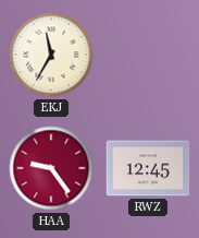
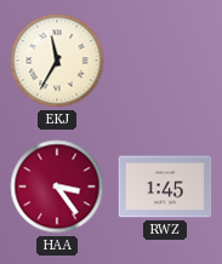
HAA: 9:24 -> 3:24
RWZ: 12:45 -> 1:45
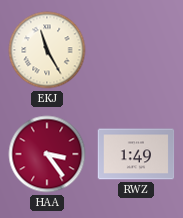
EKJ: 11:35 -> 11:25
RWZ: 1:45 -> 1:49
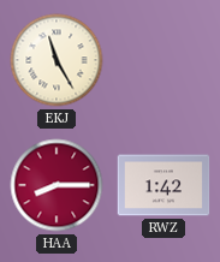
HAA: 3:24 -> 8:15
RWZ: 1:49 -> 1:42
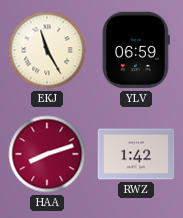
YLV: none -> 06:59
HAA: 8:15 -> 8:12
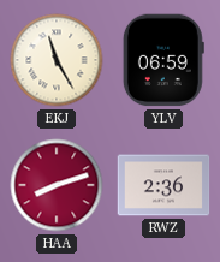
RWZ: 1:42 -> 2:36
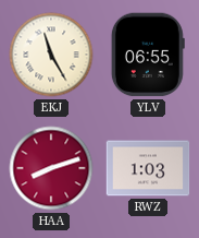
YLV: 06:59 -> 06:55
RWZ: 2:36 -> 1:03
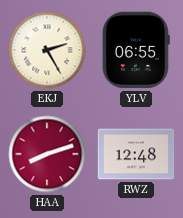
EKJ: 11:25 -> 2:25
RWZ: 1:03 -> 12:48
